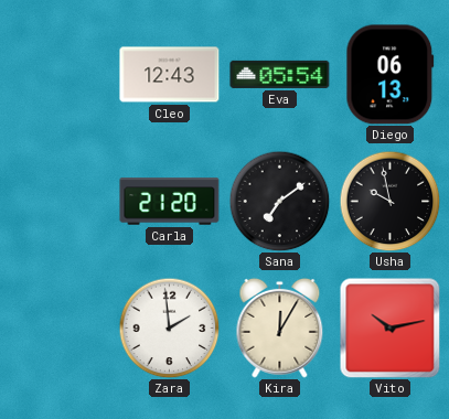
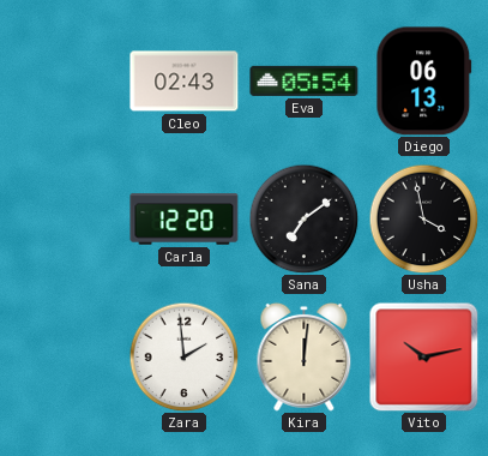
Cleo: 12:43 -> 02:43
Carla: 21:20 -> 12:20
Usha: 9:58 -> 3:58
Kira: 12:05 -> 12:01
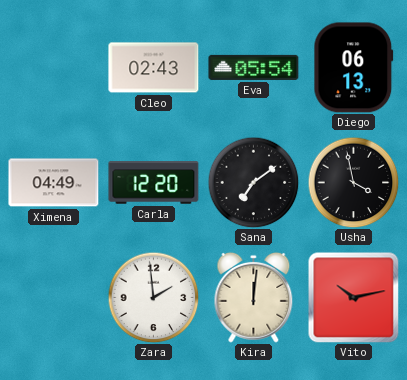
Ximena: none -> 04:49
